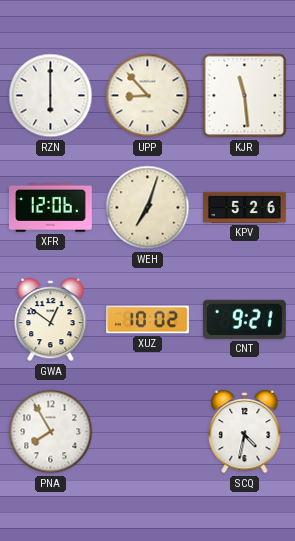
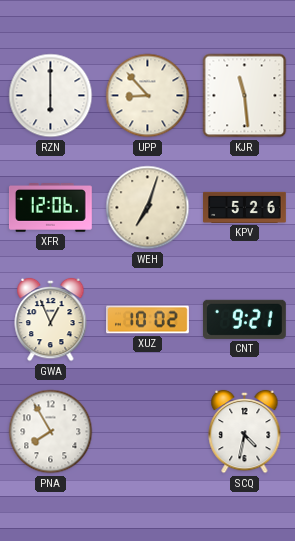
GWA: 12:51 -> 12:56
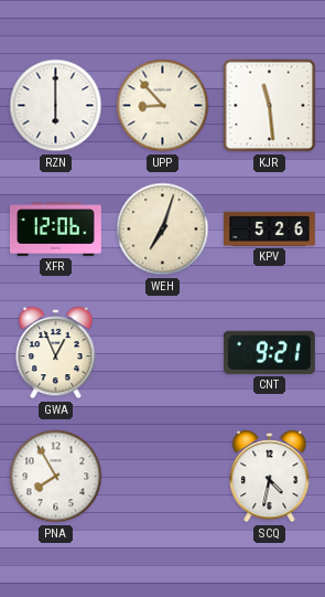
XUZ: 10:02 -> none
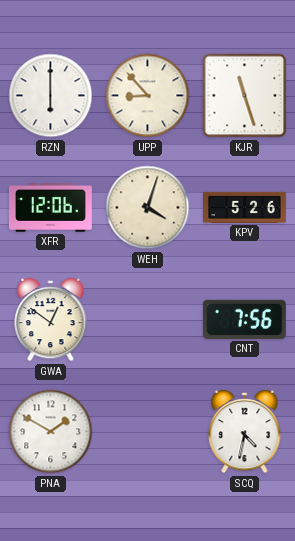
KJR: 11:29 -> 11:27
WEH: 7:03 -> 4:03
GWA: 12:56 -> 12:51
CNT: 9:21 -> 7:56
PNA: 7:55 -> 1:50
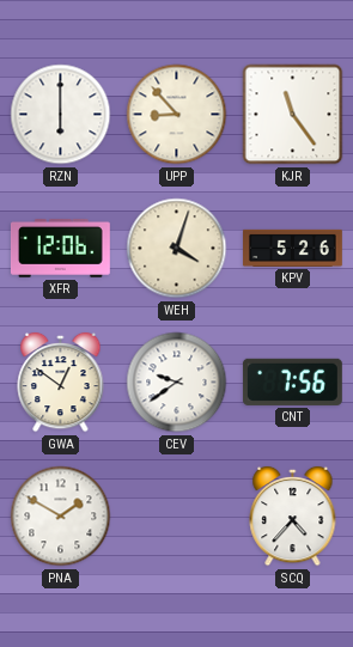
KJR: 11:27 -> 11:24
CEV: none -> 9:39
SCQ: 4:32 -> 4:37
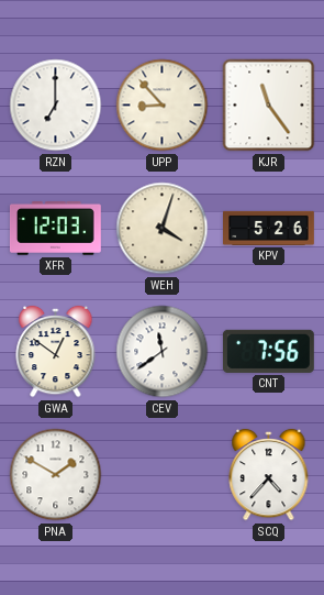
RZN: 6:00 -> 7:00
XFR: 12:06 -> 12:03
CEV: 9:39 -> 11:39
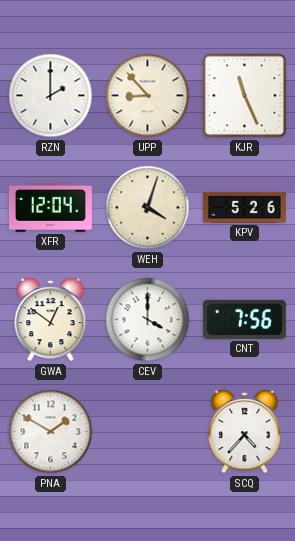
RZN: 7:00 -> 2:00
KJR: 11:24 -> 11:26
XFR: 12:03 -> 12:04
CEV: 11:39 -> 4:00
